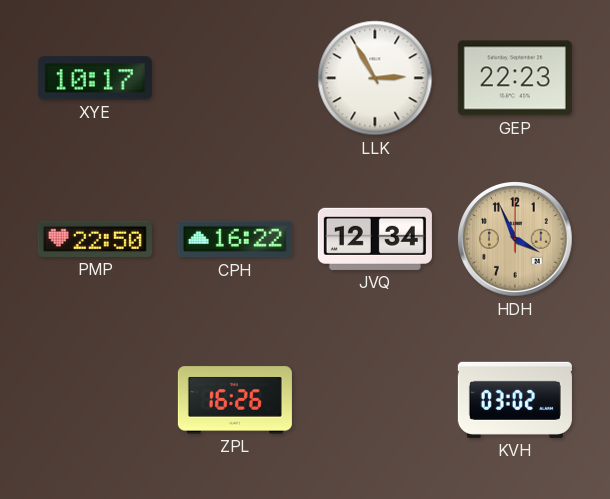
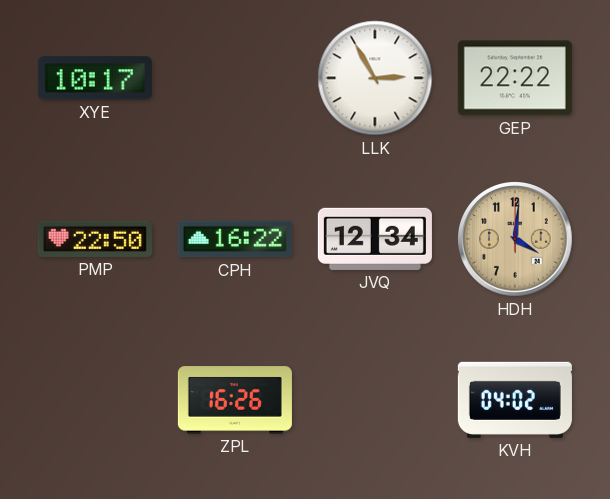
GEP: 22:23 -> 22:22
HDH: 3:56 -> 4:01
KVH: 03:02 -> 04:02
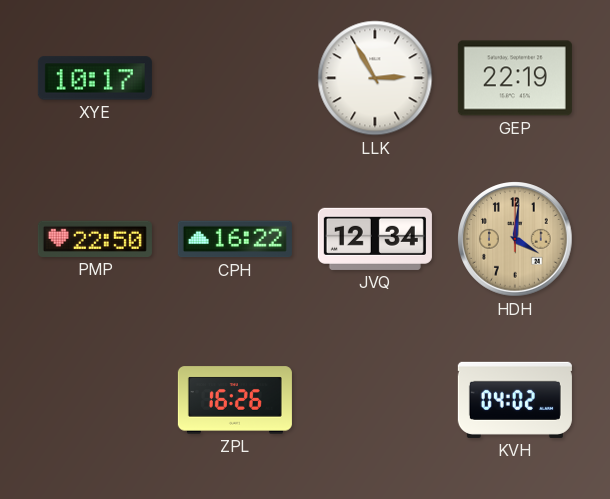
GEP: 22:22 -> 22:19
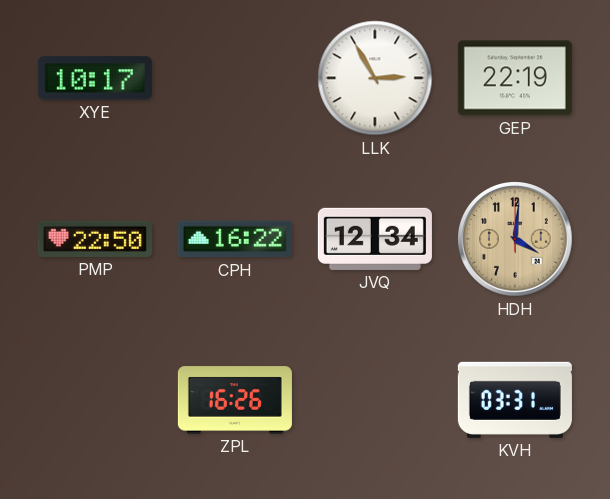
KVH: 04:02 -> 03:31
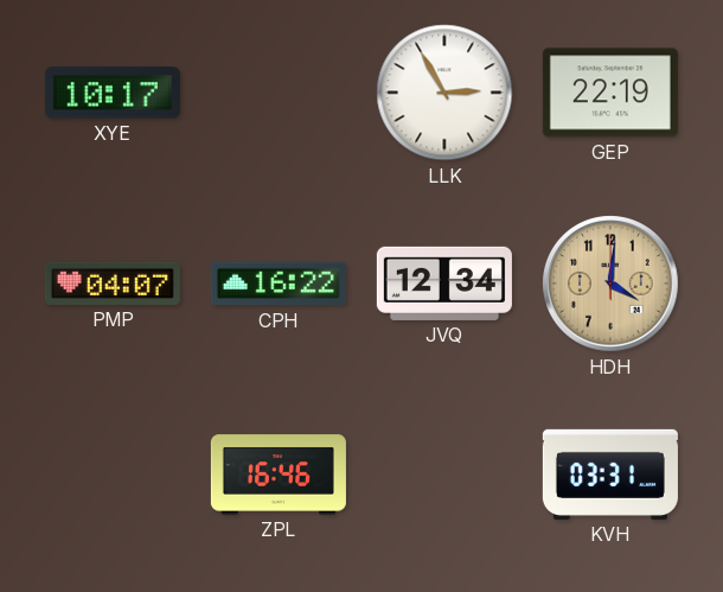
PMP: 22:50 -> 04:07
ZPL: 16:26 -> 16:46
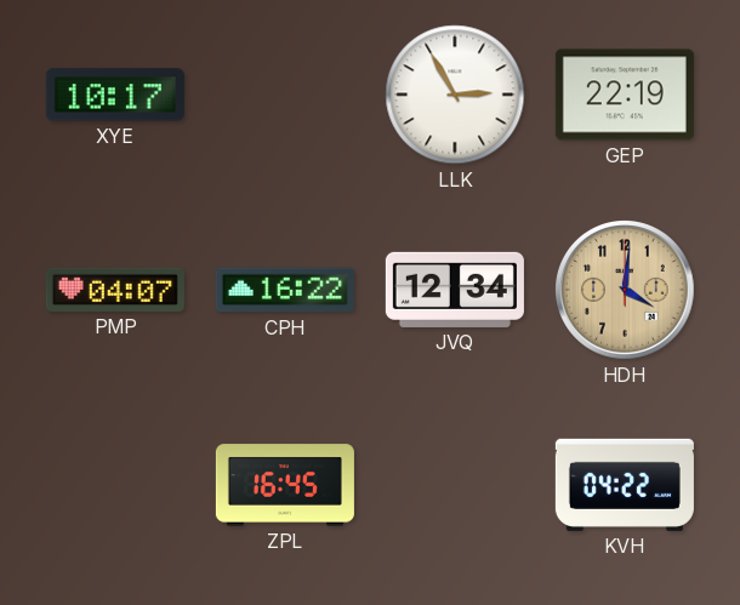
ZPL: 16:46 -> 16:45
KVH: 03:31 -> 04:22
